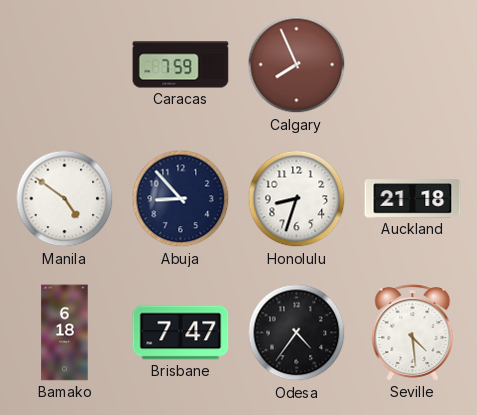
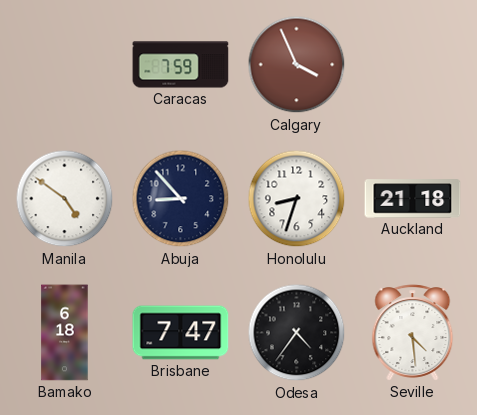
Calgary: 7:56 -> 3:56
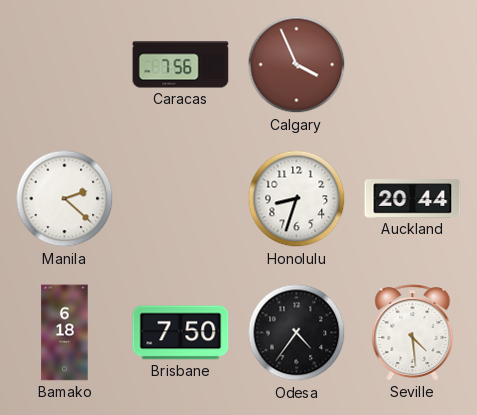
Caracas: 7:59 -> 7:56
Manila: 4:51 -> 2:22
Abuja: 8:53 -> none
Auckland: 21:18 -> 20:44
Brisbane: 7:47 -> 7:50
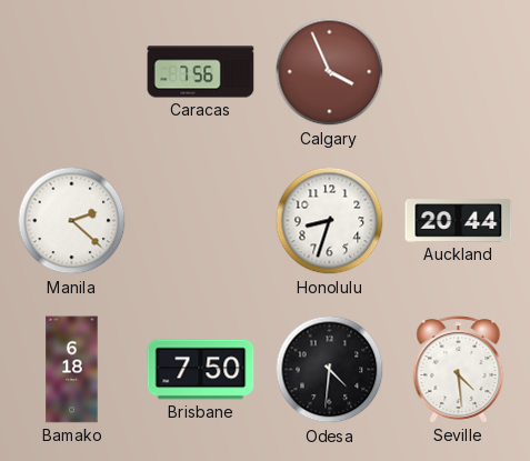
Odesa: 4:36 -> 4:31
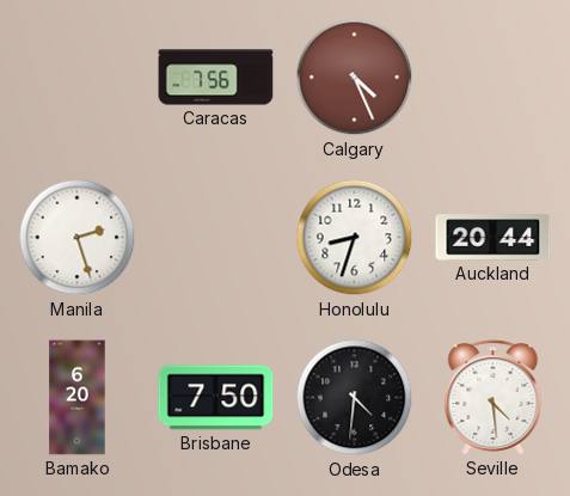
Calgary: 3:56 -> 4:26
Manila: 2:22 -> 2:27
Bamako: 6:18 -> 6:20
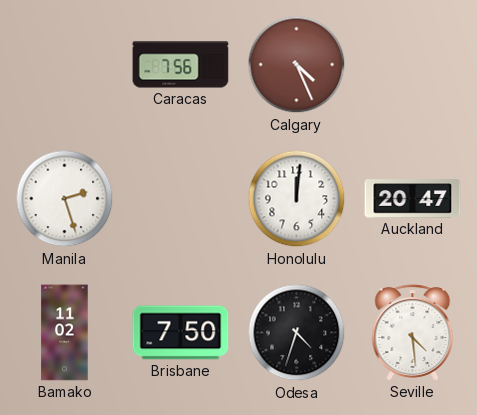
Honolulu: 8:33 -> 12:01
Auckland: 20:44 -> 20:47
Bamako: 6:20 -> 11:02
Odesa: 4:31 -> 4:33
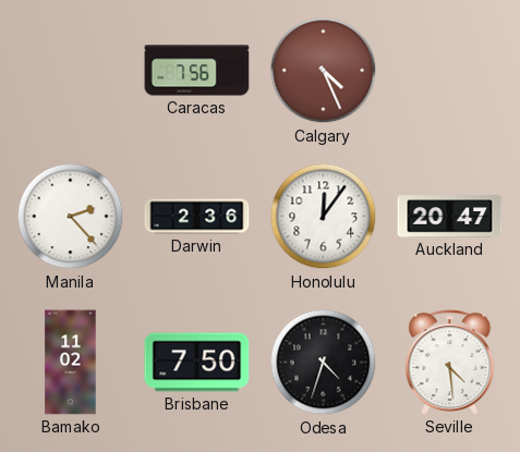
Manila: 2:27 -> 2:23
Darwin: none -> 2:36
Honolulu: 12:01 -> 12:06
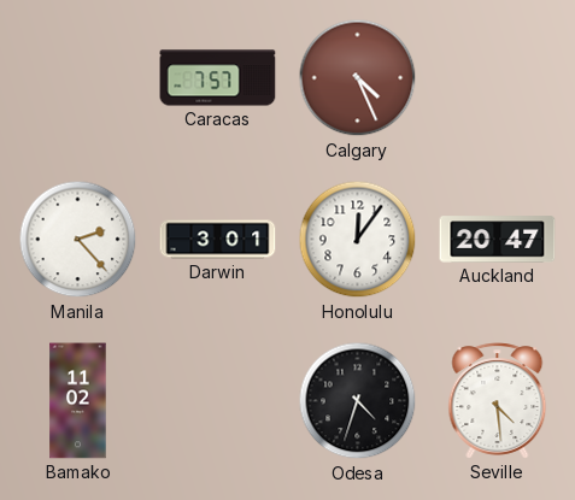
Caracas: 7:56 -> 7:57
Darwin: 2:36 -> 3:01
Brisbane: 7:50 -> none
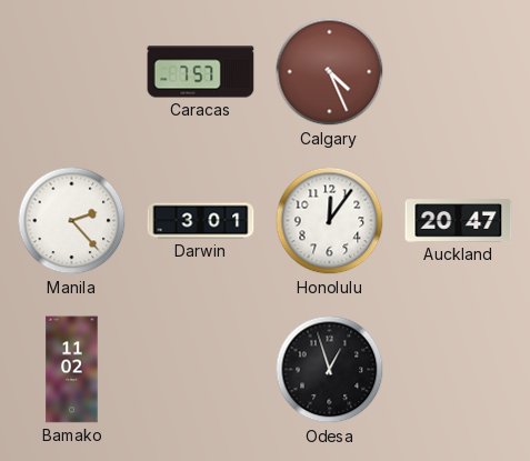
Odesa: 4:33 -> 12:57
Seville: 4:29 -> none
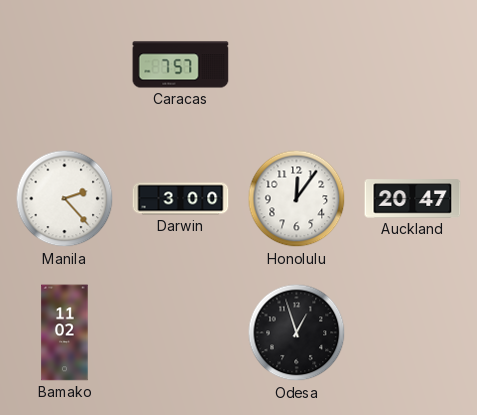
Calgary: 4:26 -> none
Darwin: 3:01 -> 3:00
